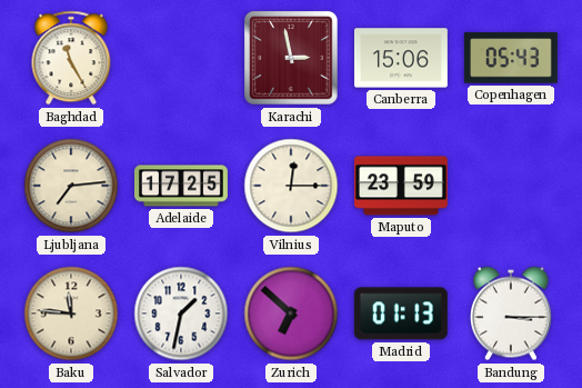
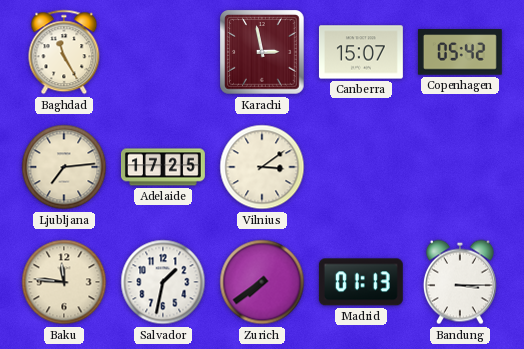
Canberra: 15:06 -> 15:07
Copenhagen: 05:43 -> 05:42
Vilnius: 12:15 -> 3:09
Maputo: 23:59 -> none
Zurich: 6:52 -> 7:39
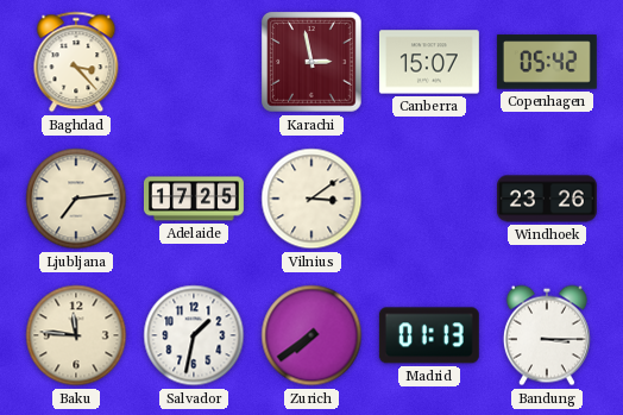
Baghdad: 11:25 -> 3:23
Windhoek: none -> 23:26
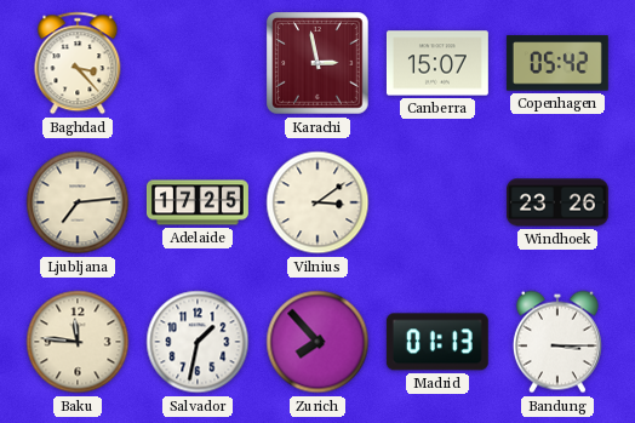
Zurich: 7:39 -> 7:53
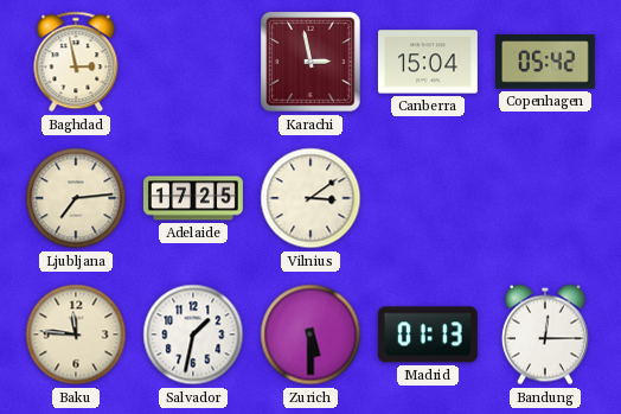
Baghdad: 3:23 -> 2:58
Canberra: 15:07 -> 15:04
Windhoek: 23:26 -> none
Zurich: 7:53 -> 5:30
Bandung: 3:15 -> 12:15
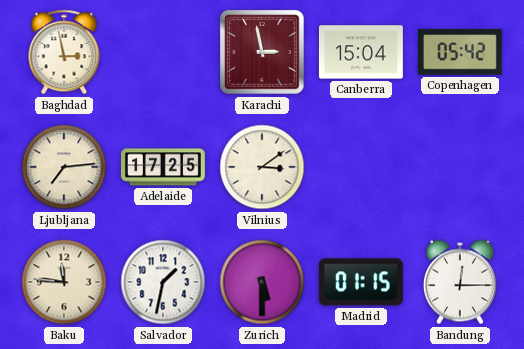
Madrid: 01:13 -> 01:15
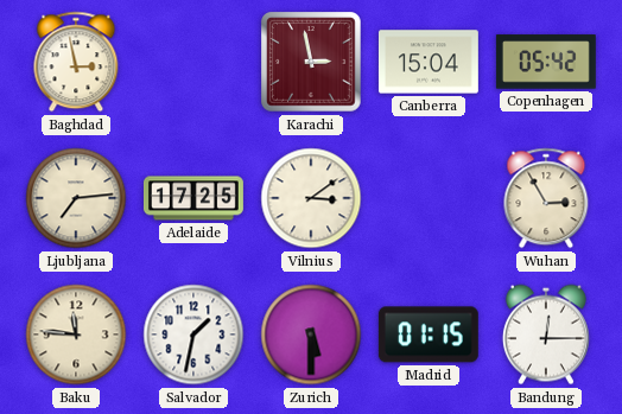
Wuhan: none -> 2:55
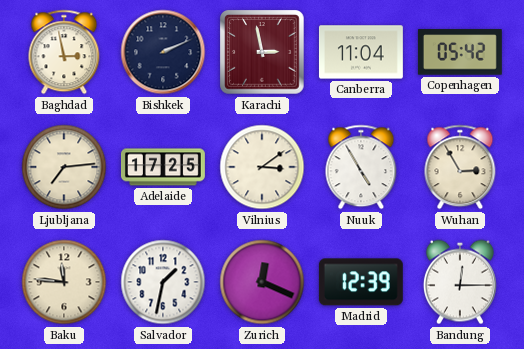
Bishkek: none -> 2:11
Canberra: 15:04 -> 11:04
Nuuk: none -> 4:55
Zurich: 5:30 -> 12:19
Madrid: 01:15 -> 12:39
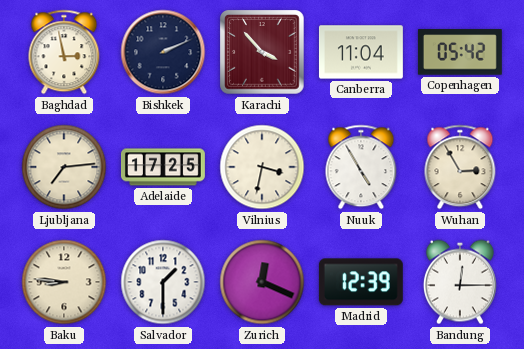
Karachi: 2:58 -> 3:53
Vilnius: 3:09 -> 3:32
Baku: 11:46 -> 8:46
Salvador: 1:32 -> 1:30
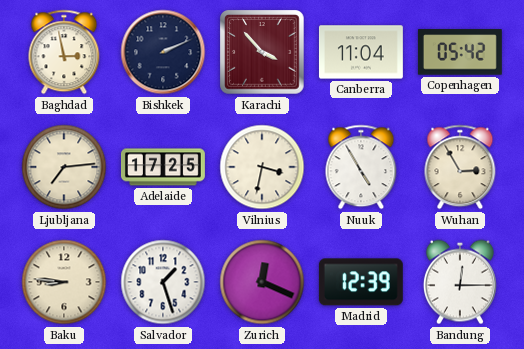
Salvador: 1:30 -> 1:27
